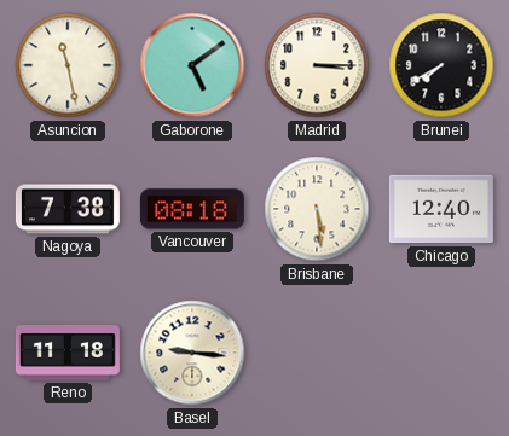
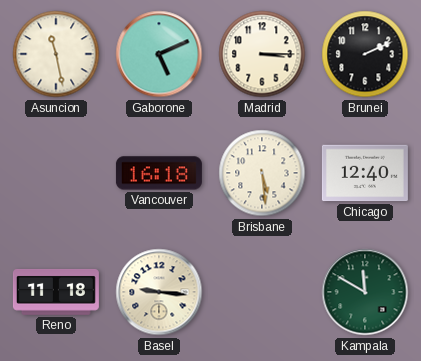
Gaborone: 5:09 -> 5:11
Brunei: 7:40 -> 2:11
Nagoya: 7:38 -> none
Vancouver: 08:18 -> 16:18
Kampala: none -> 11:50
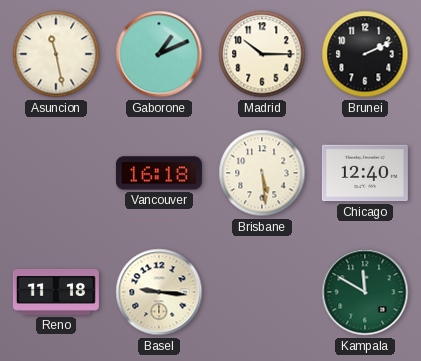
Gaborone: 5:11 -> 1:11
Madrid: 3:15 -> 10:15
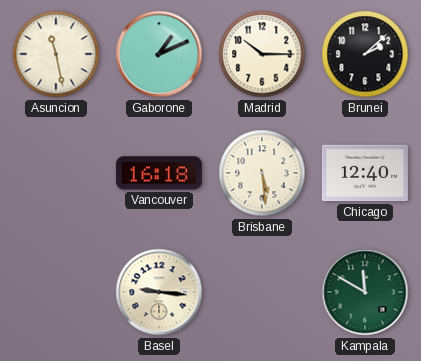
Brunei: 2:11 -> 2:08
Reno: 11:18 -> none
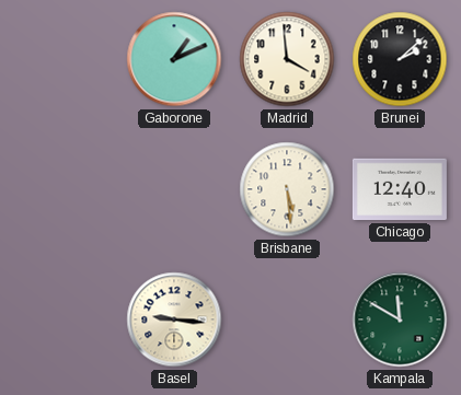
Asuncion: 11:28 -> none
Madrid: 10:15 -> 3:59
Vancouver: 16:18 -> none
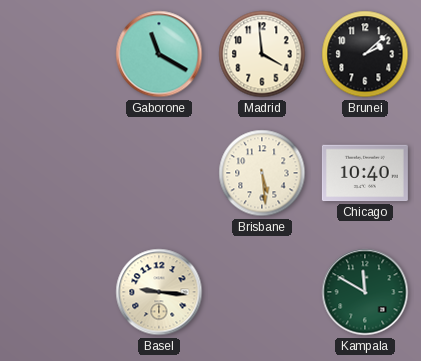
Gaborone: 1:11 -> 11:20
Chicago: 12:40 -> 10:40
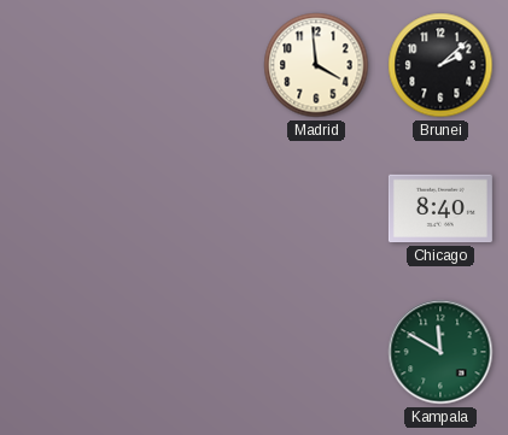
Gaborone: 11:20 -> none
Brisbane: 5:29 -> none
Chicago: 10:40 -> 8:40
Basel: 9:16 -> none
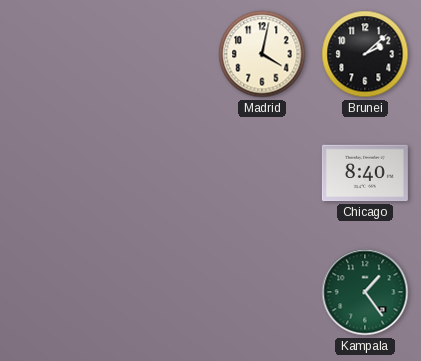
Madrid: 3:59 -> 4:02
Kampala: 11:50 -> 1:24
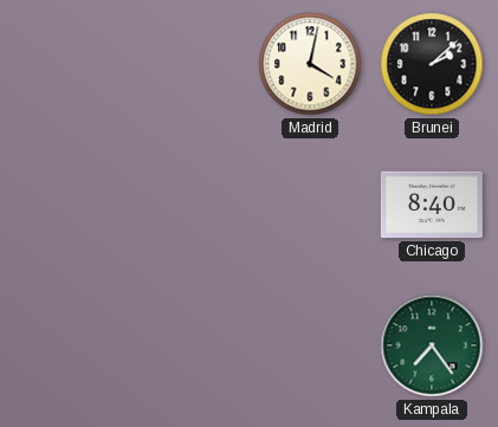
Kampala: 1:24 -> 7:24
